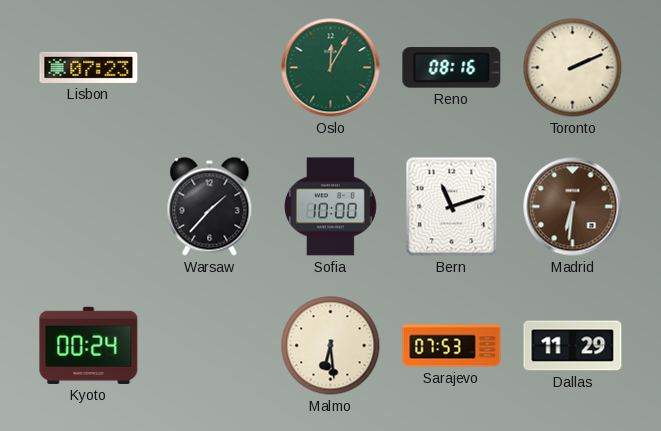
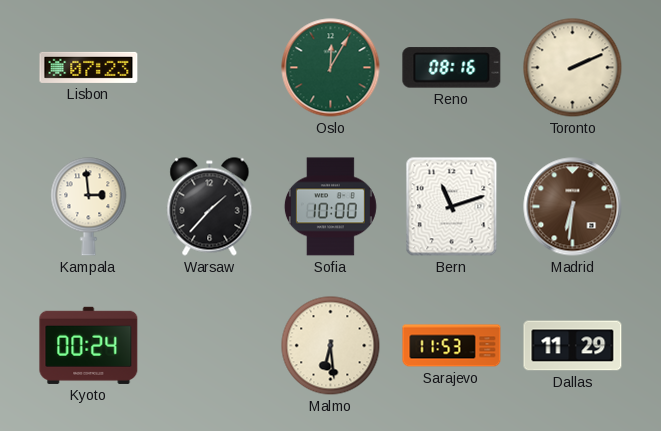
Kampala: none -> 2:59
Sarajevo: 07:53 -> 11:53
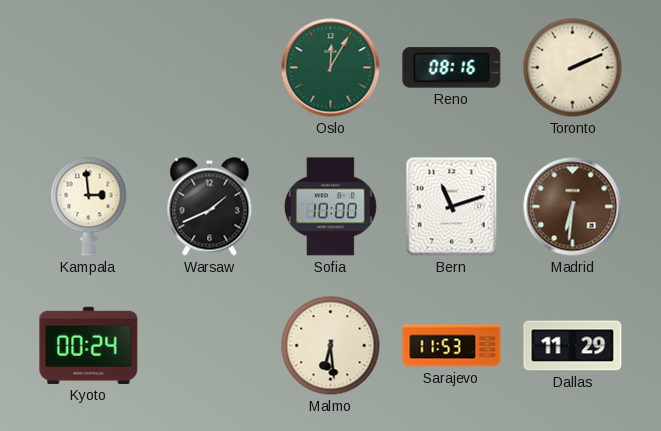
Lisbon: 07:23 -> none
Warsaw: 1:37 -> 1:41
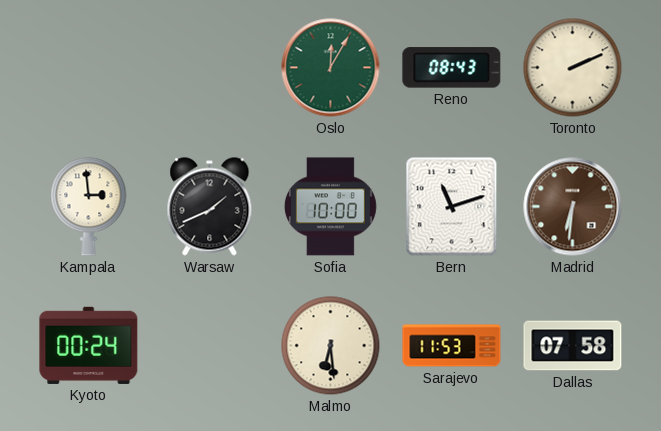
Reno: 08:16 -> 08:43
Dallas: 11:29 -> 07:58
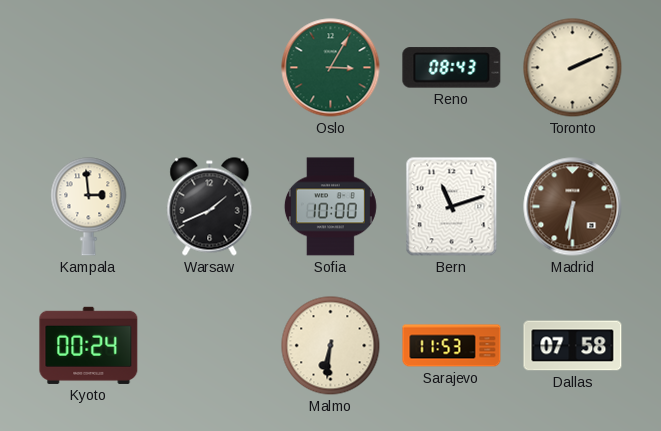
Oslo: 12:05 -> 3:05
Malmo: 6:29 -> 6:31
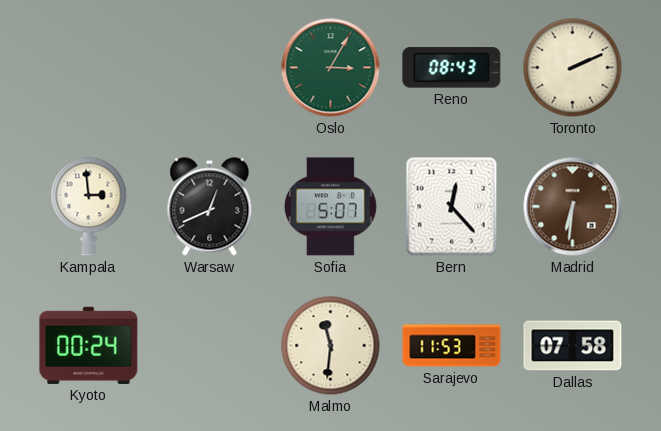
Warsaw: 1:41 -> 12:41
Sofia: 10:00 -> 5:07
Bern: 11:12 -> 12:23
Malmo: 6:31 -> 11:31
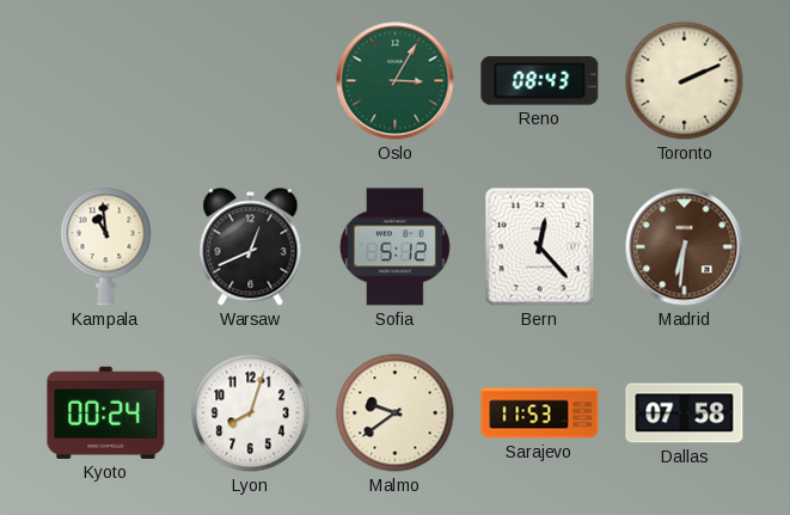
Kampala: 2:59 -> 10:59
Sofia: 5:07 -> 5:12
Lyon: none -> 8:03
Malmo: 11:31 -> 9:39
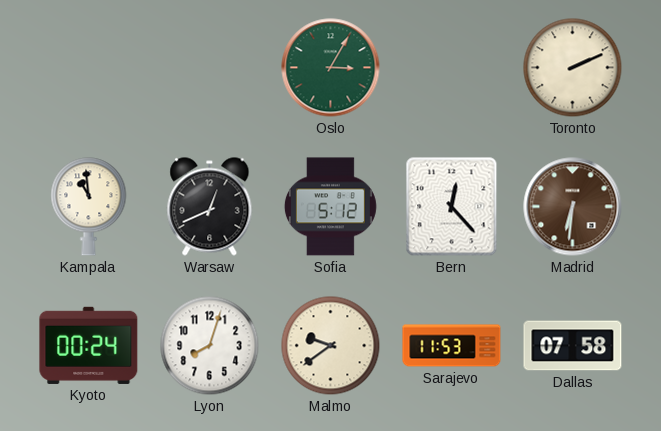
Reno: 08:43 -> none
